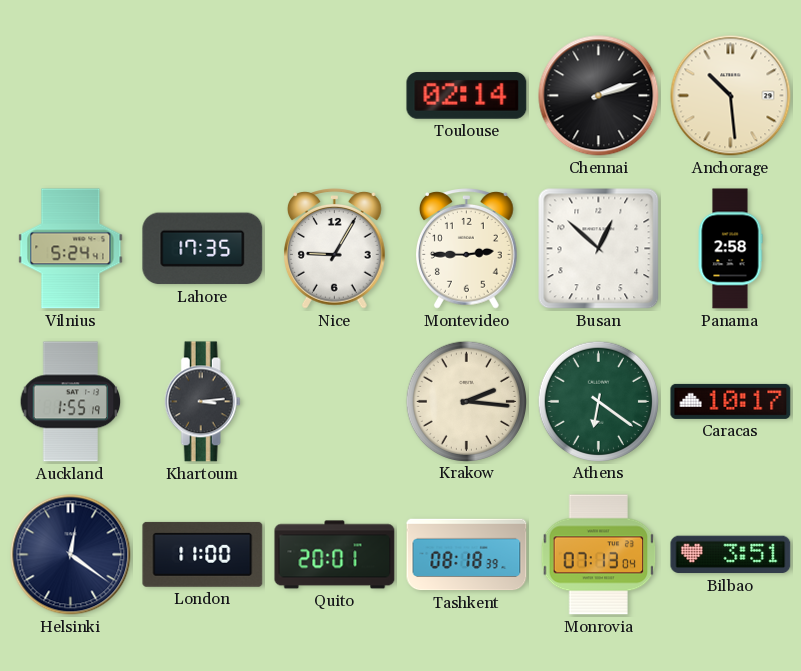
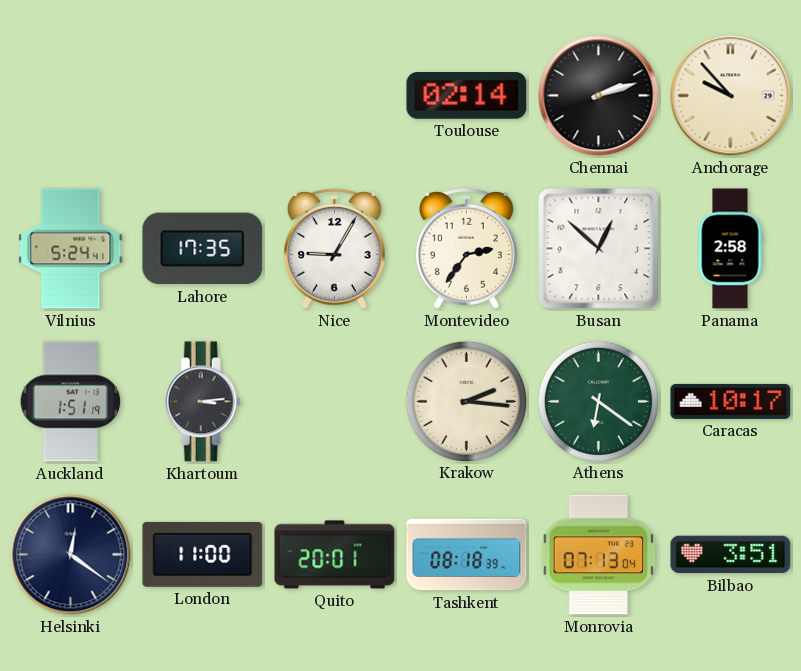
Anchorage: 10:29 -> 9:53
Montevideo: 2:45 -> 2:36
Auckland: 1:55 -> 1:51
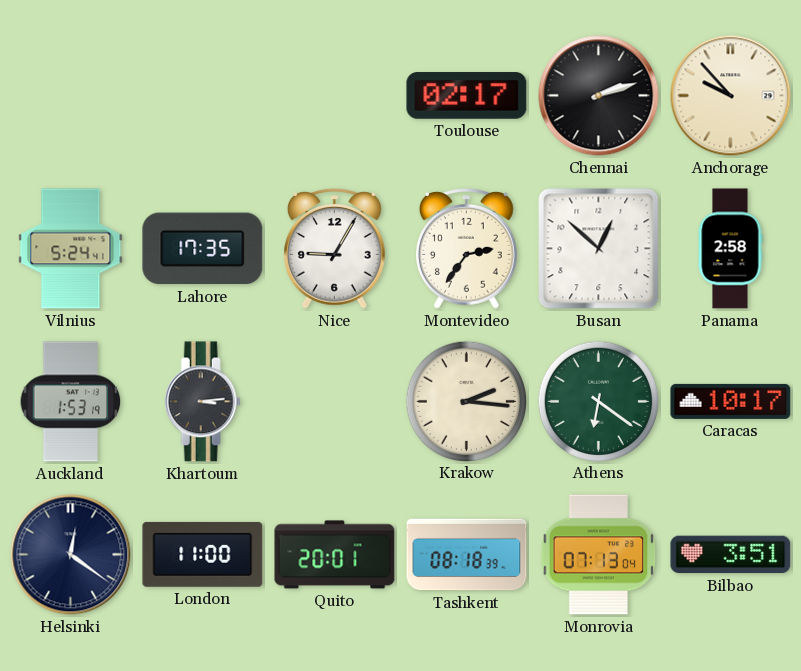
Toulouse: 02:14 -> 02:17
Auckland: 1:51 -> 1:53
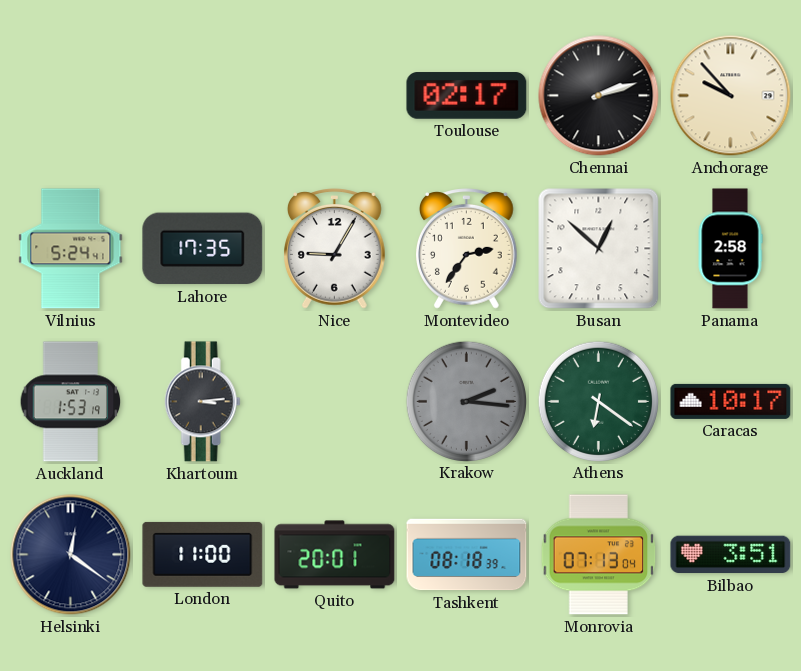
Krakow dial: cream -> grey
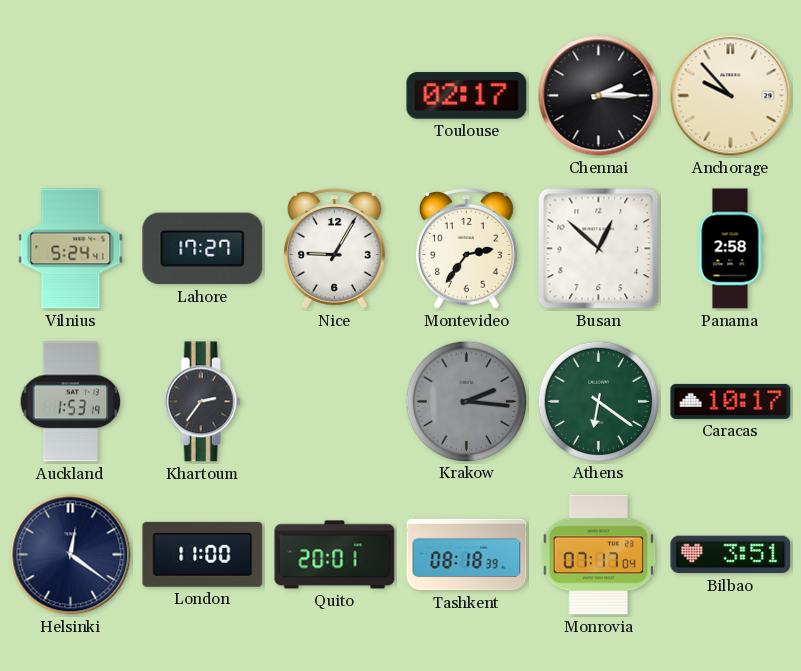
Chennai: 2:12 -> 2:15
Lahore: 17:35 -> 17:27
Khartoum: 3:14 -> 2:36
Monrovia: 07:13 -> 07:17
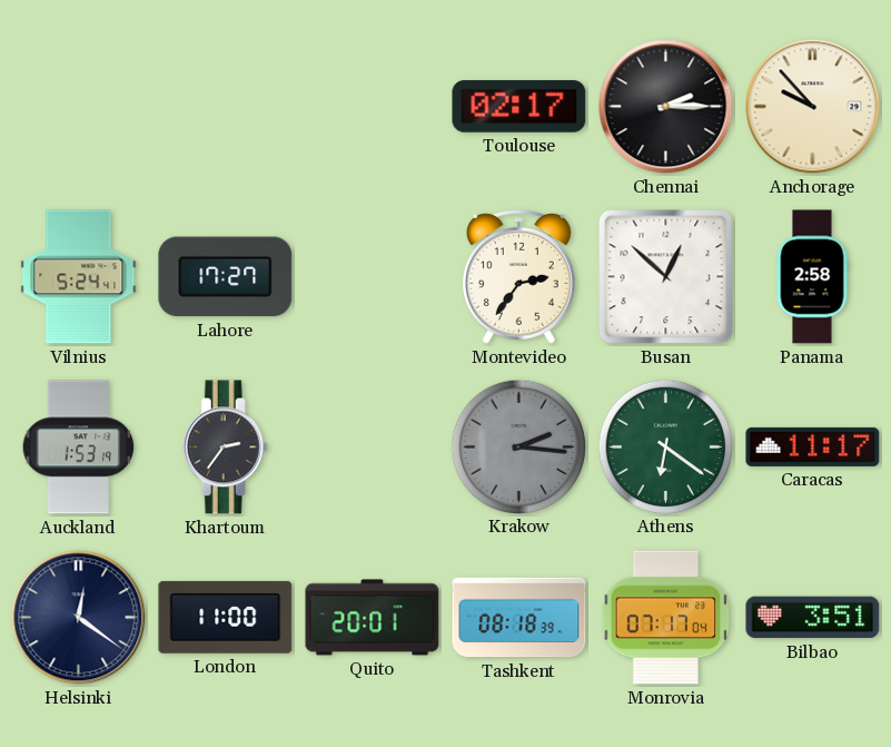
Nice: 9:05 -> none
Caracas: 10:17 -> 11:17
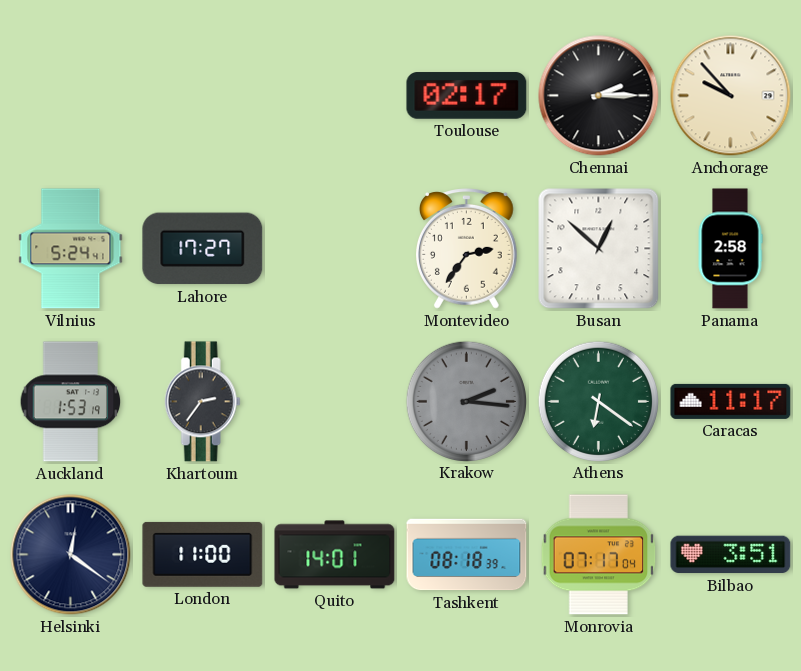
Quito: 20:01 -> 14:01
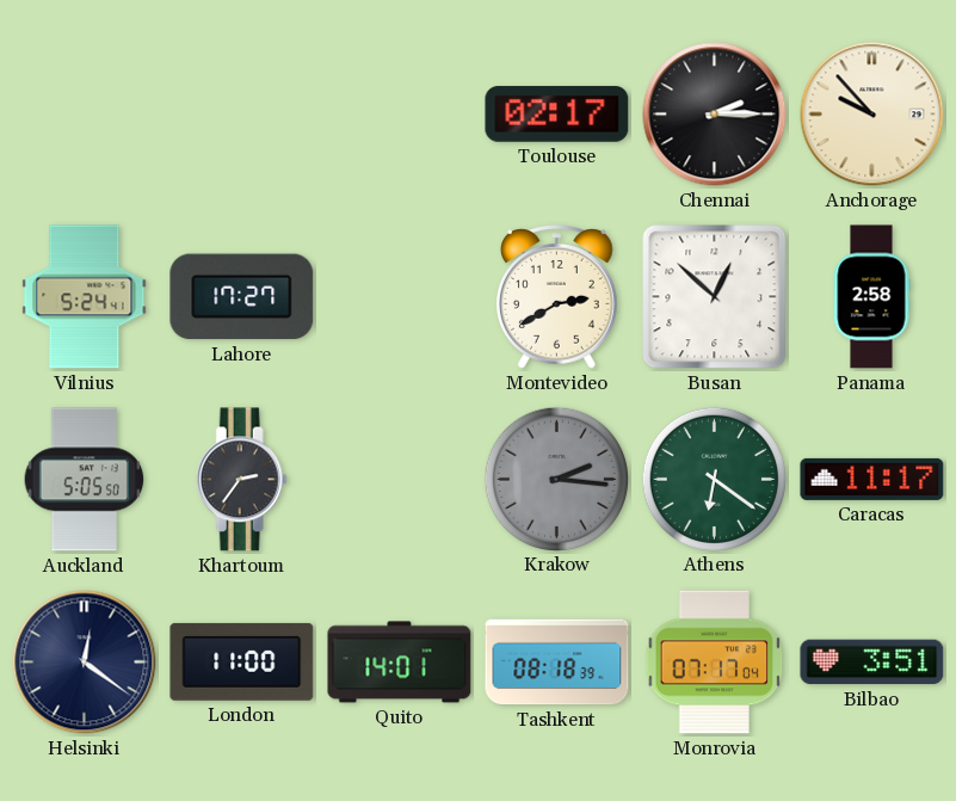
Montevideo: 2:36 -> 2:40
Auckland: 1:53 -> 5:05
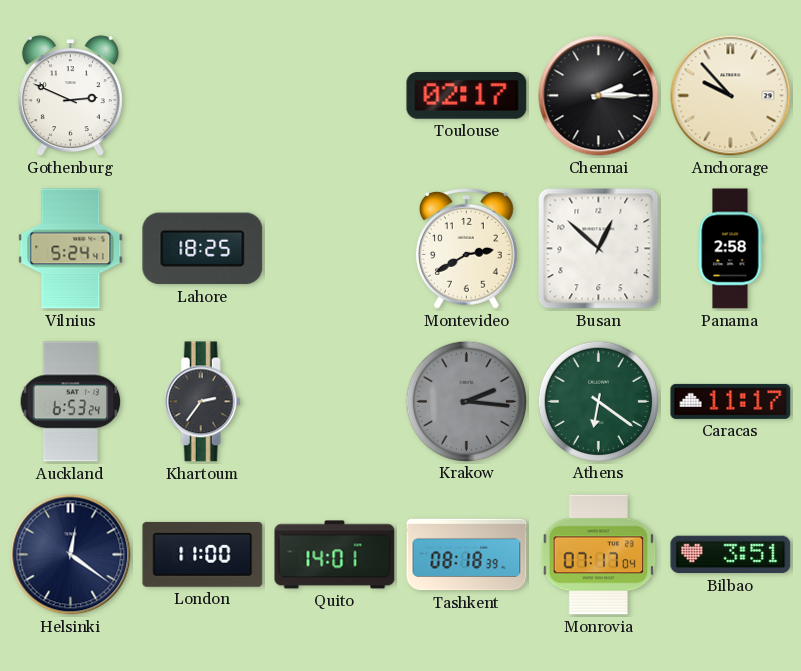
Gothenburg: none -> 2:49
Lahore: 17:27 -> 18:25
Auckland: 5:05 -> 6:53
